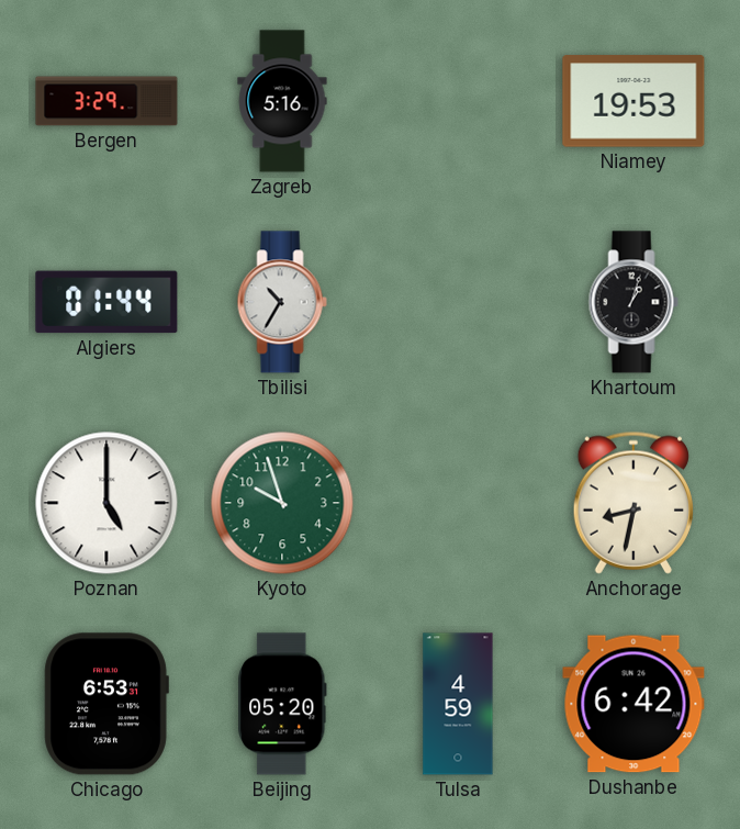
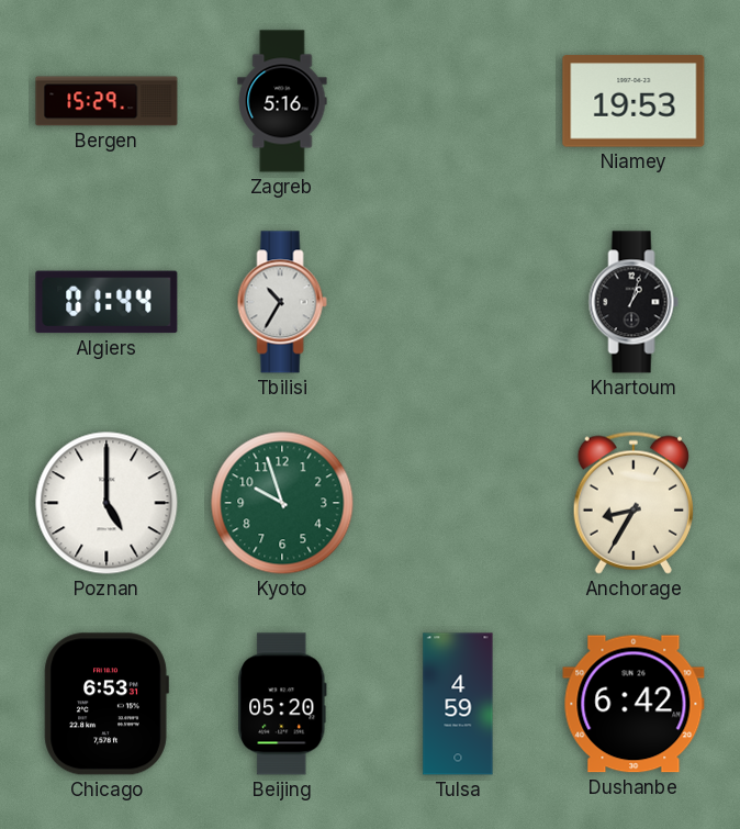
Bergen: 3:29 -> 15:29
Anchorage: 8:32 -> 8:35
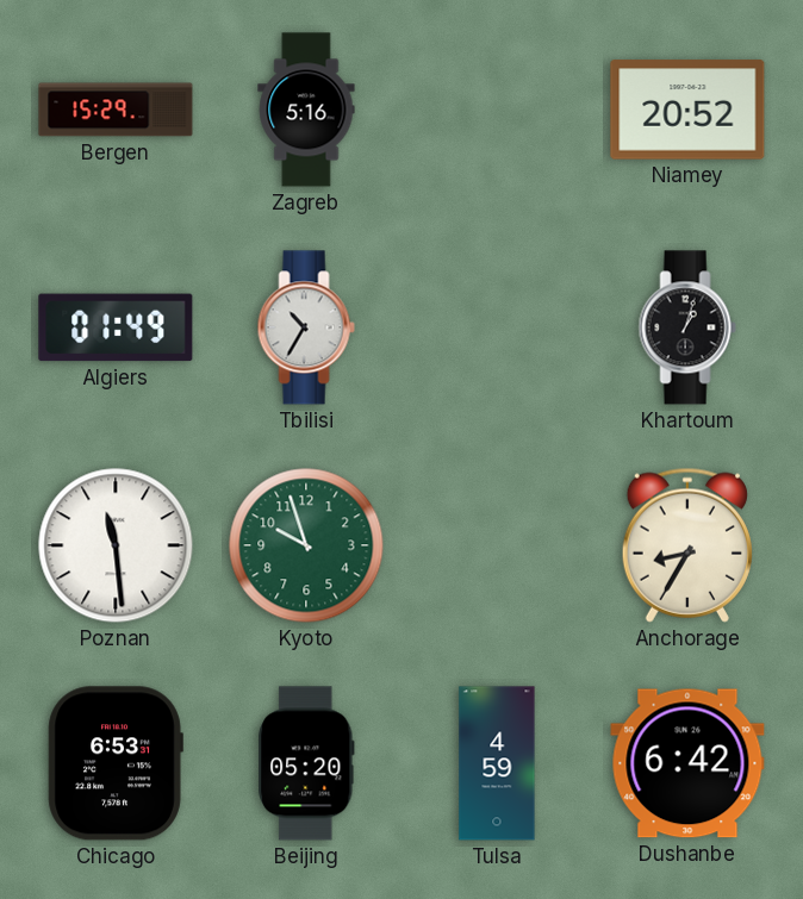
Niamey: 19:53 -> 20:52
Algiers: 01:44 -> 01:49
Poznan: 5:00 -> 11:29
